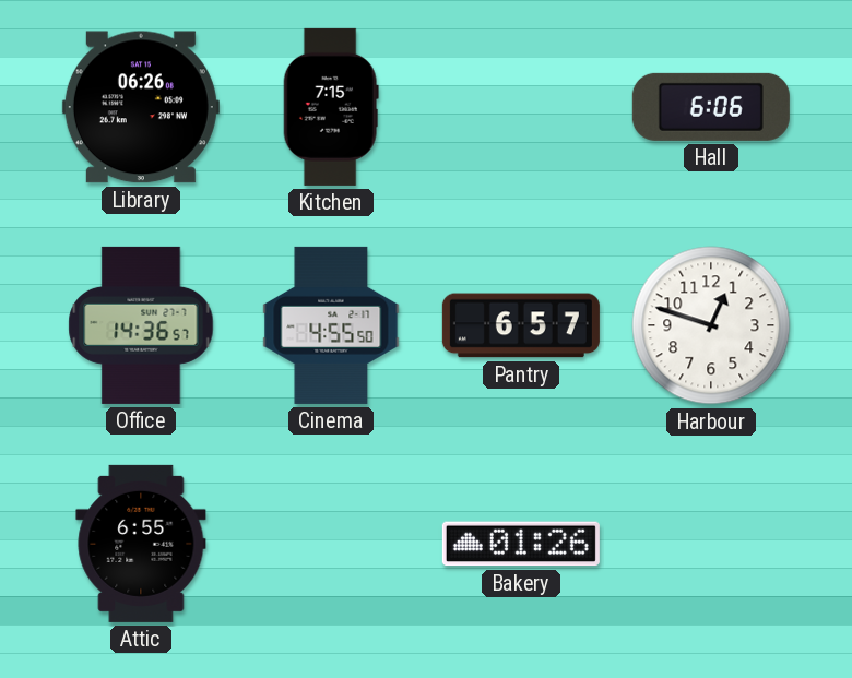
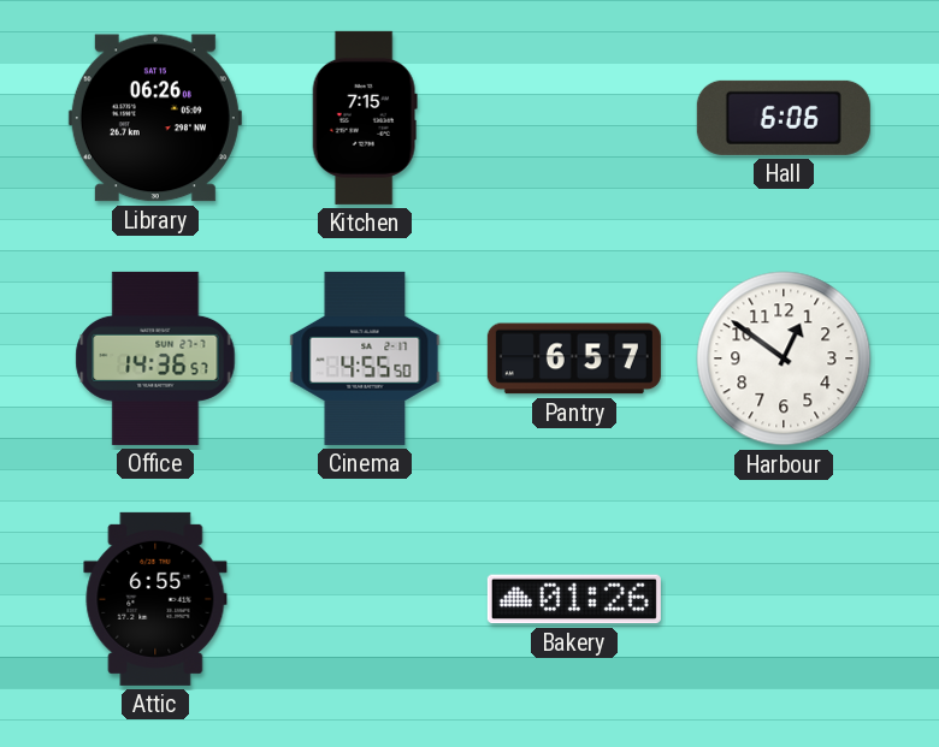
Harbour: 12:48 -> 12:51
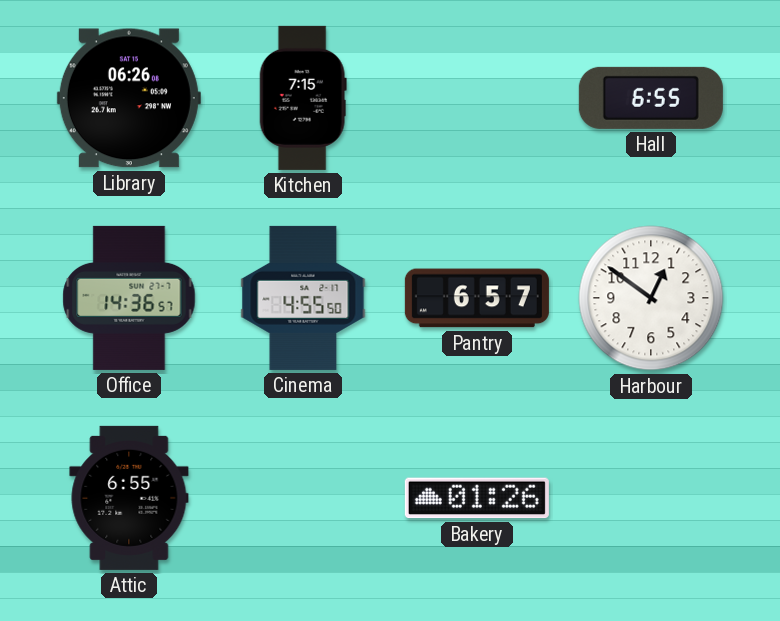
Hall: 6:06 -> 6:55
